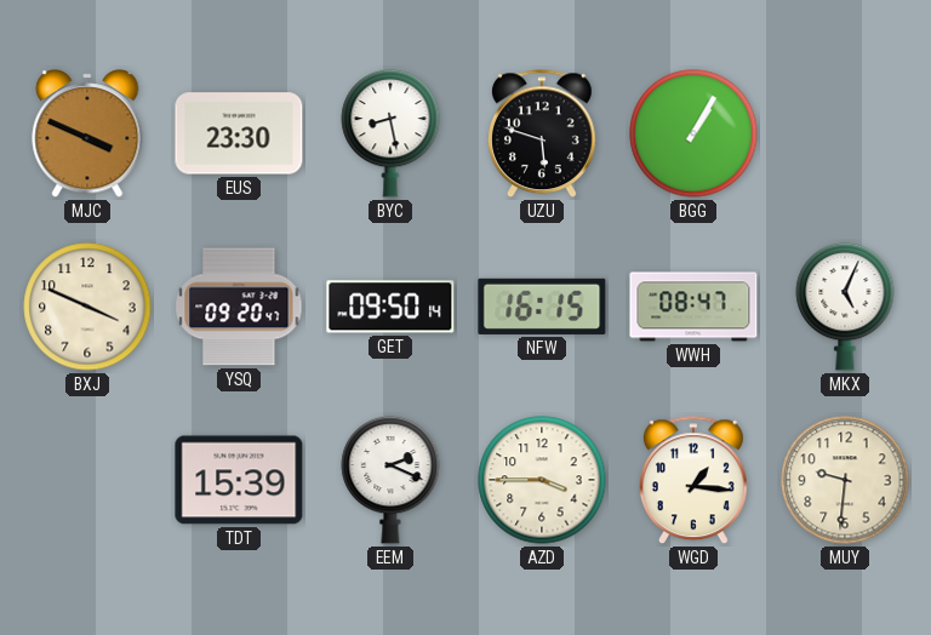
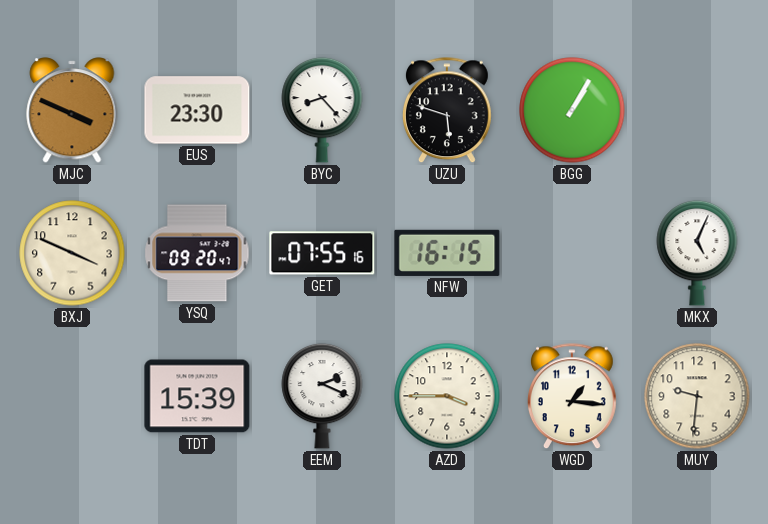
BYC: 8:28 -> 8:23
GET: 09:50 -> 07:55
WWH: 08:47 -> none
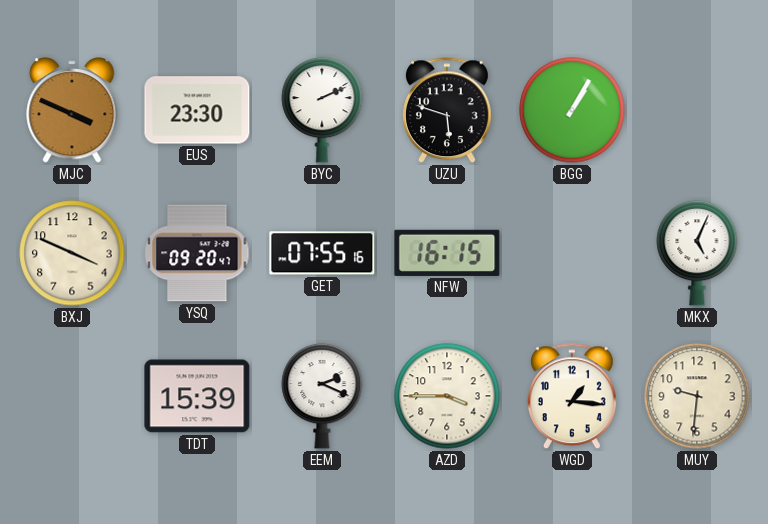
BYC: 8:23 -> 2:11
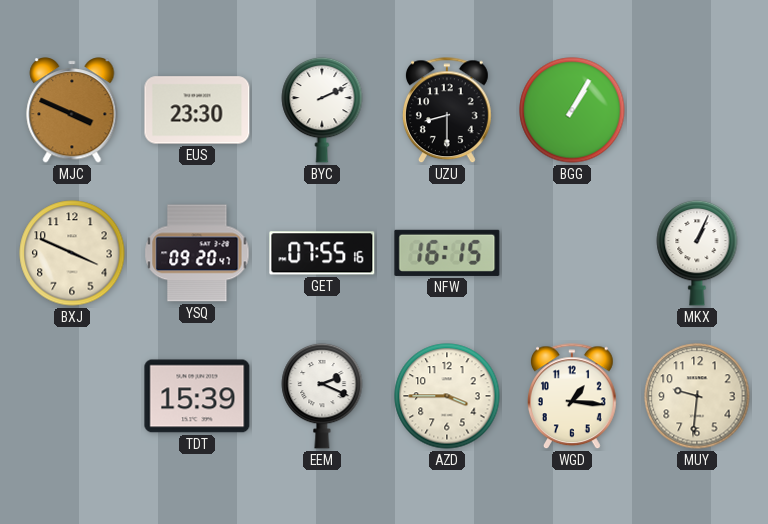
UZU: 5:48 -> 8:30
MKX: 5:04 -> 1:04
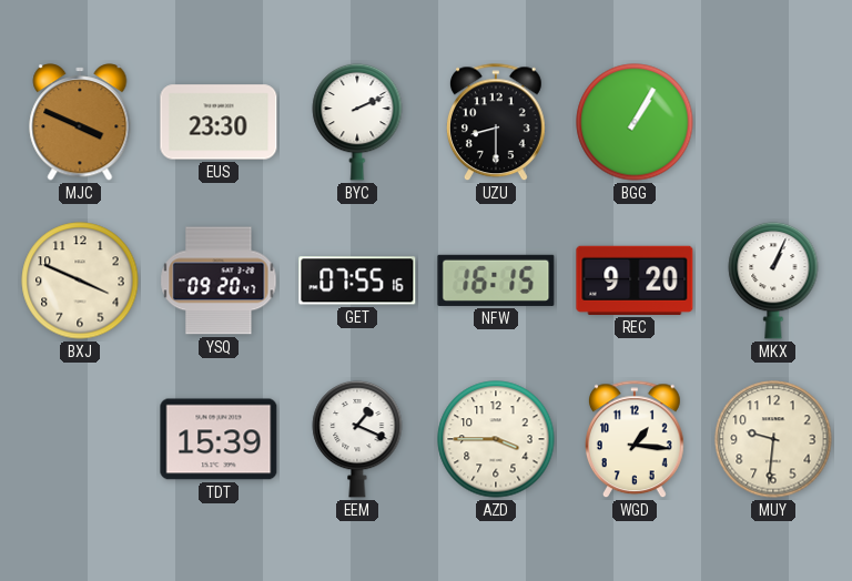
REC: none -> 9:20
EEM: 2:19 -> 1:19
